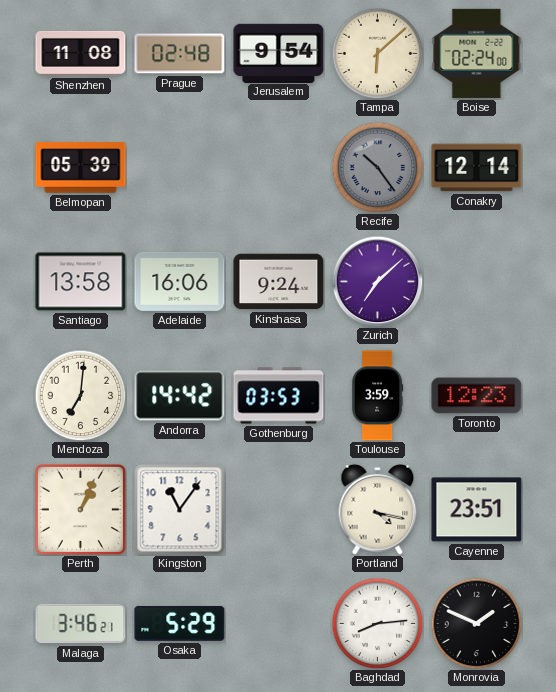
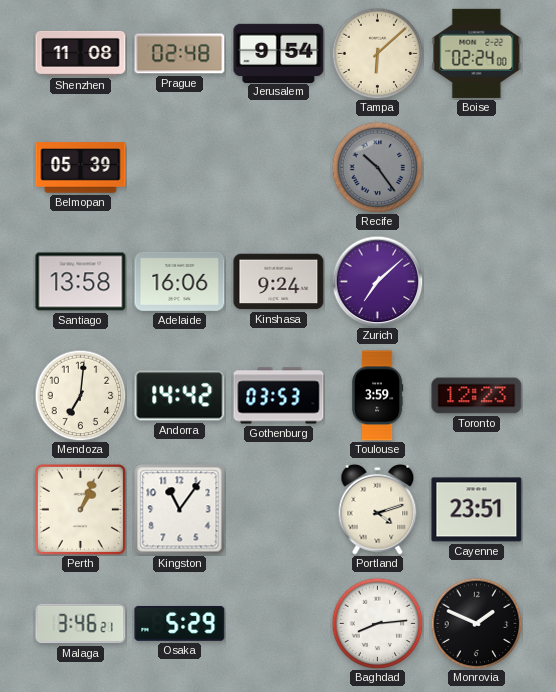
Conakry: 12:14 -> none
Portland: 4:17 -> 4:12
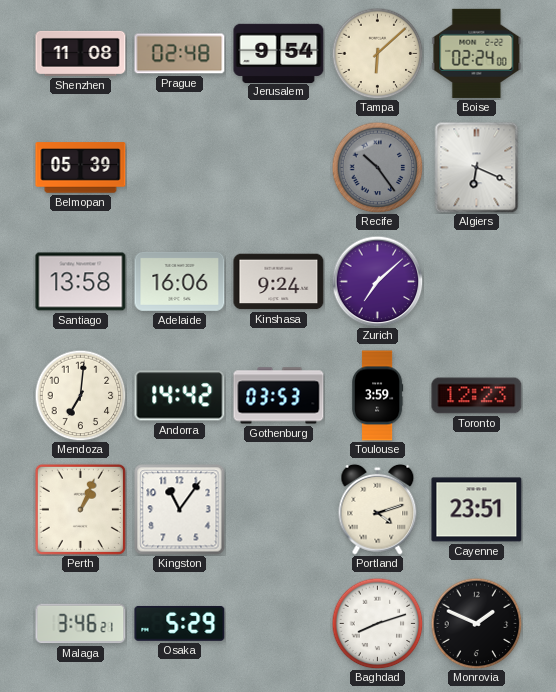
Algiers: none -> 6:19
Baghdad: 8:14 -> 8:12
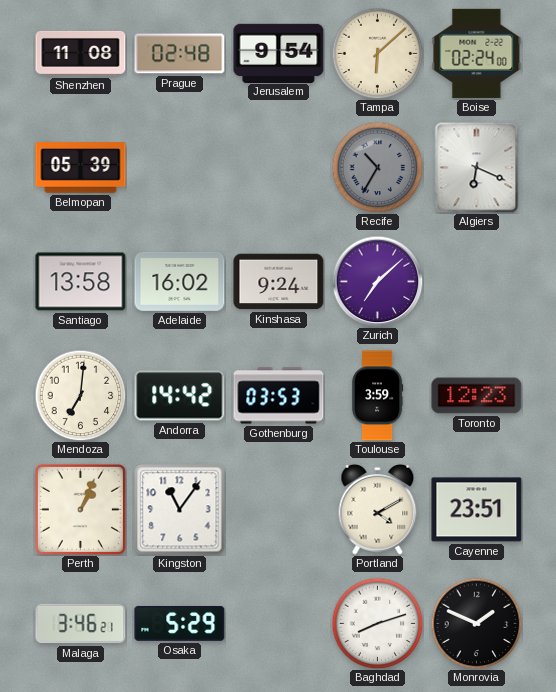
Recife: 10:24 -> 10:35
Adelaide: 16:06 -> 16:02
Portland: 4:12 -> 4:10
